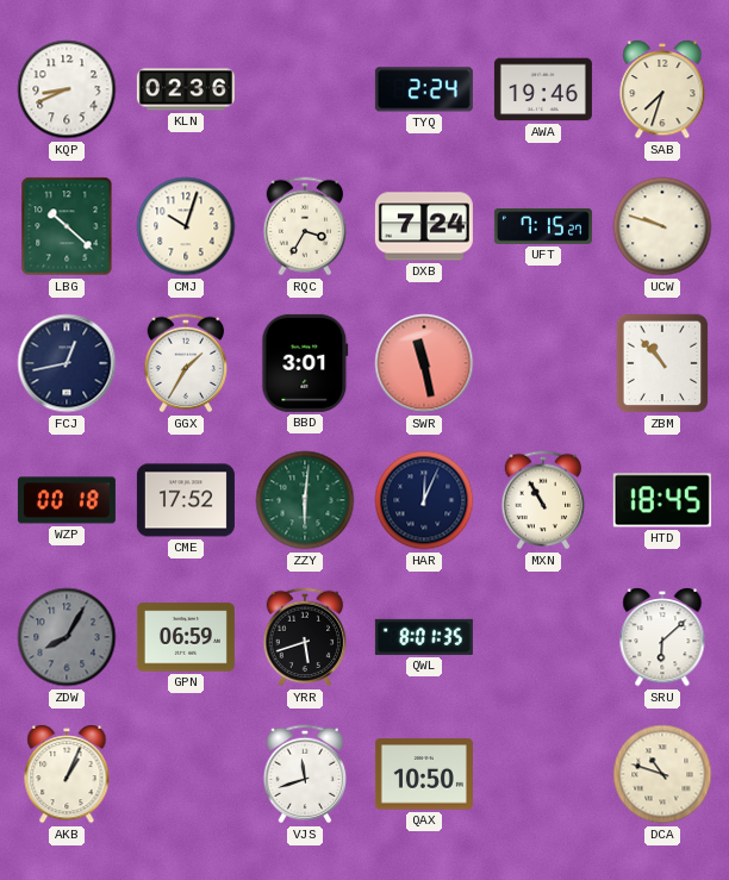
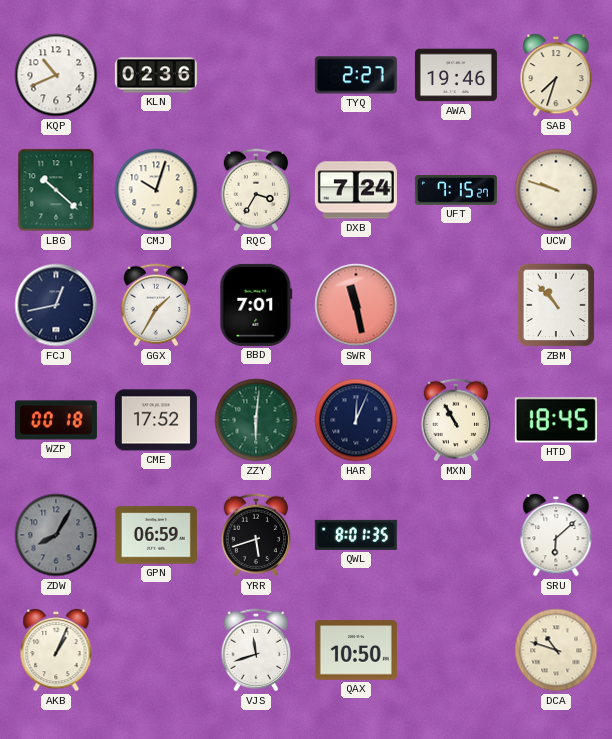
KQP: 8:41 -> 10:41
TYQ: 2:24 -> 2:27
BBD: 3:01 -> 7:01
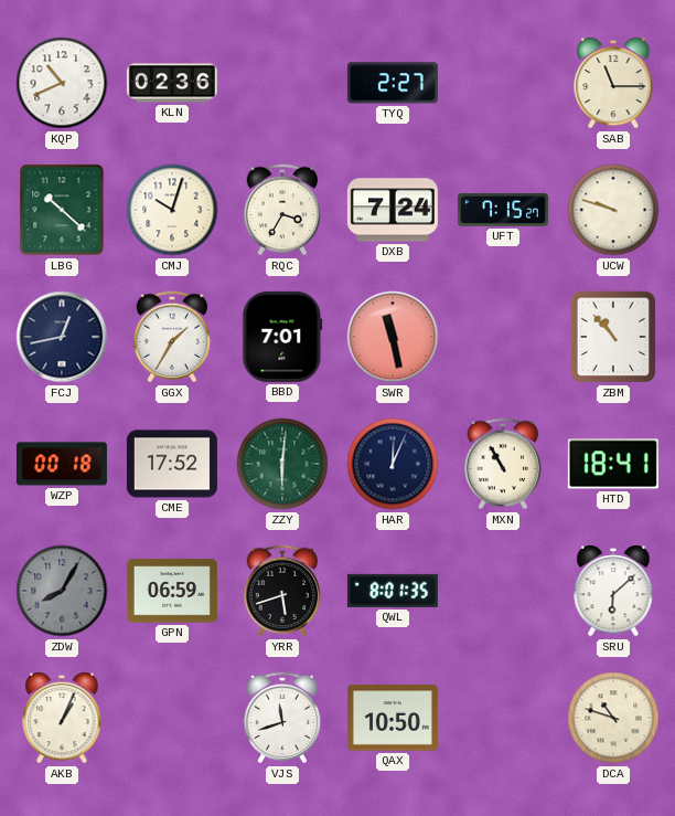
AWA: 19:46 -> none
SAB: 7:33 -> 11:15
HTD: 18:45 -> 18:41
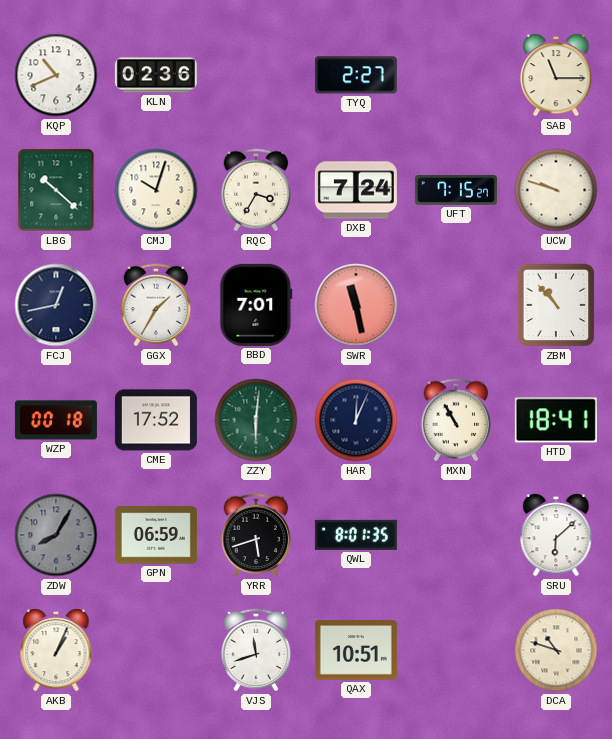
QAX: 10:50 -> 10:51
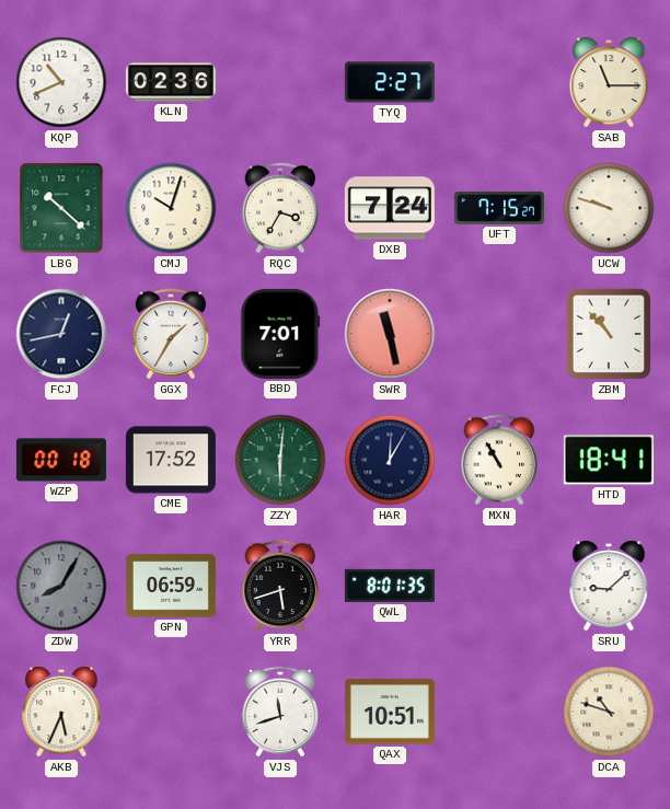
HAR: 12:04 -> 12:05
SRU: 6:08 -> 9:08
AKB: 1:04 -> 5:34
